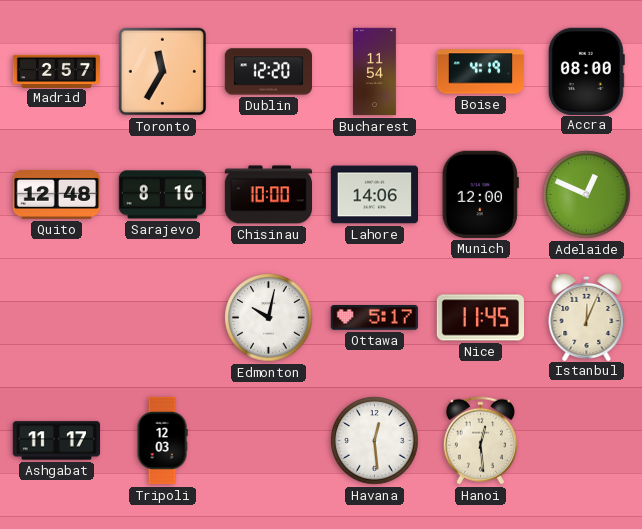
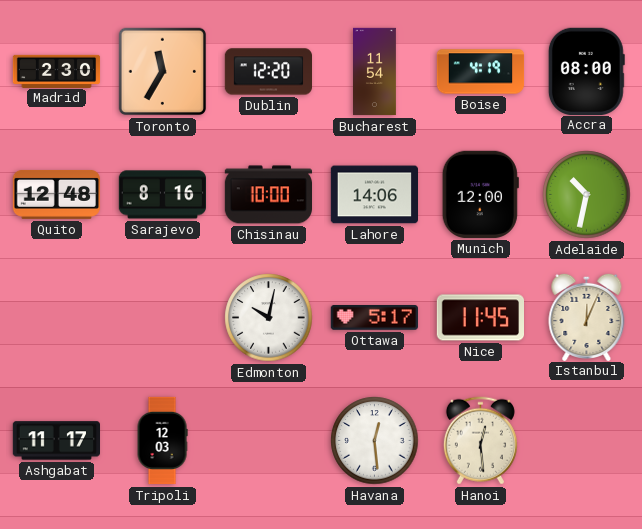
Madrid: 2:57 -> 2:30
Adelaide: 12:49 -> 10:32
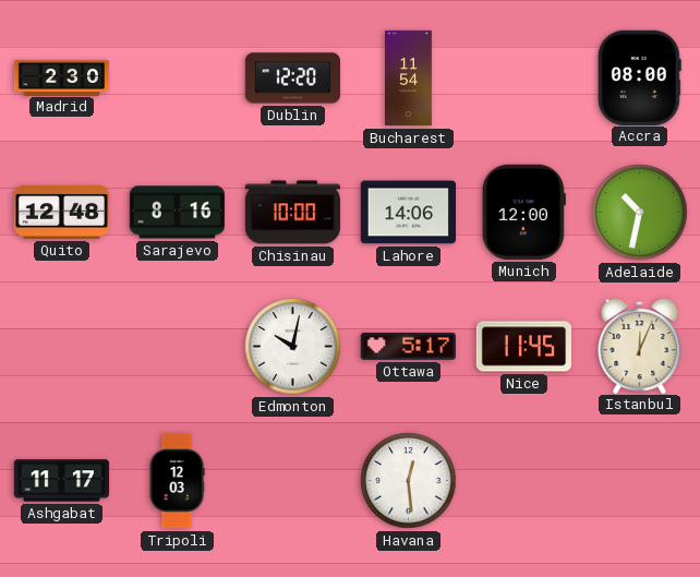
Toronto: 11:35 -> none
Boise: 4:19 -> none
Hanoi: 12:29 -> none
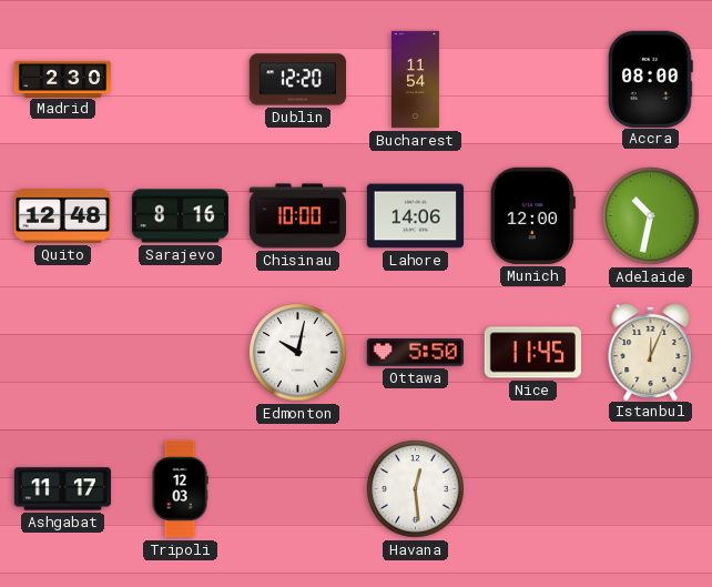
Ottawa: 5:17 -> 5:50
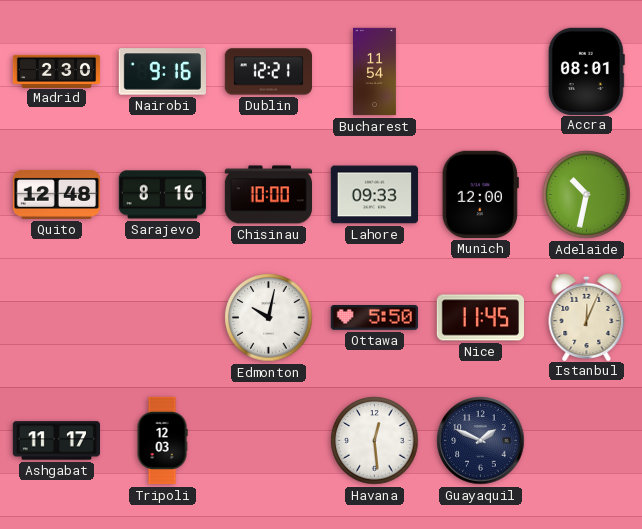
Nairobi: none -> 9:16
Dublin: 12:20 -> 12:21
Accra: 08:00 -> 08:01
Lahore: 14:06 -> 09:33
Guayaquil: none -> 1:49
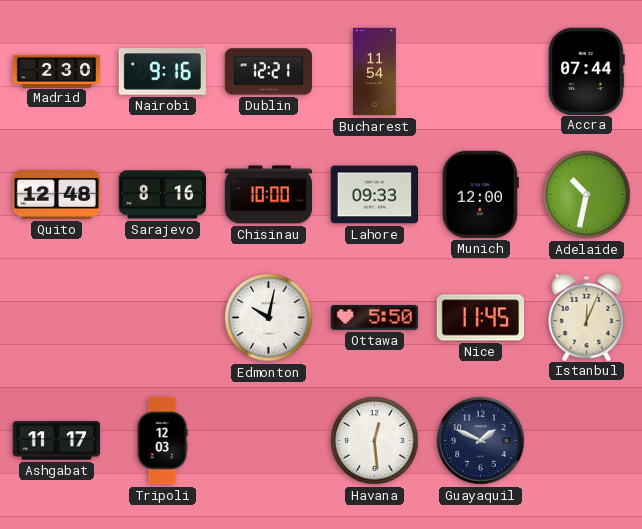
Accra: 08:01 -> 07:44
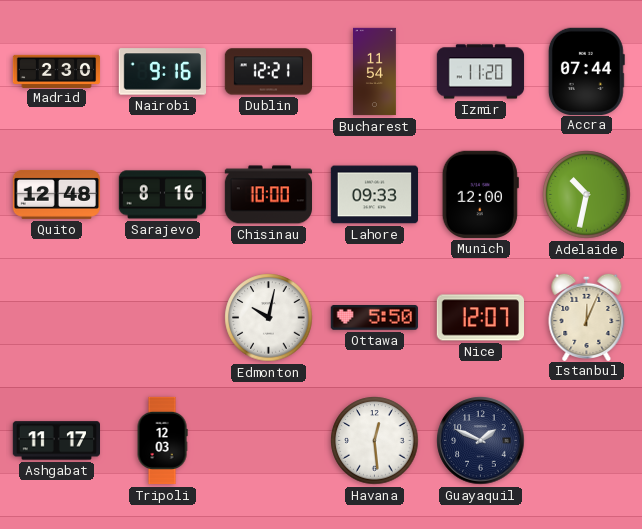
Izmir: none -> 11:20
Nice: 11:45 -> 12:07
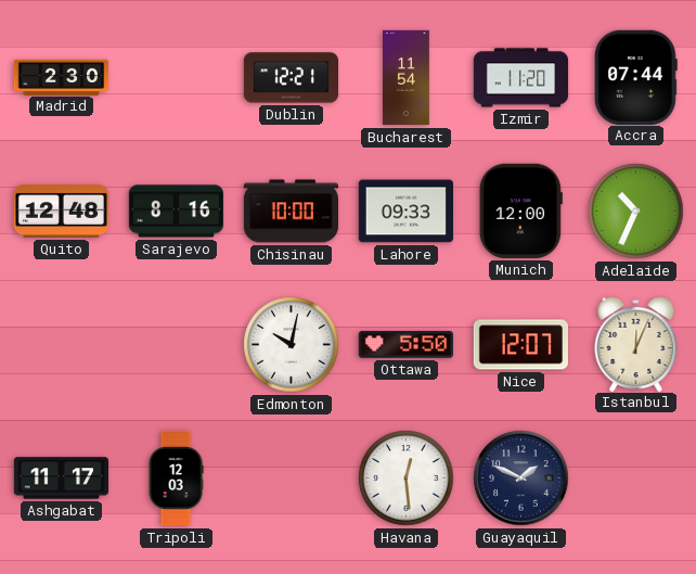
Nairobi: 9:16 -> none
Adelaide: 10:32 -> 10:34
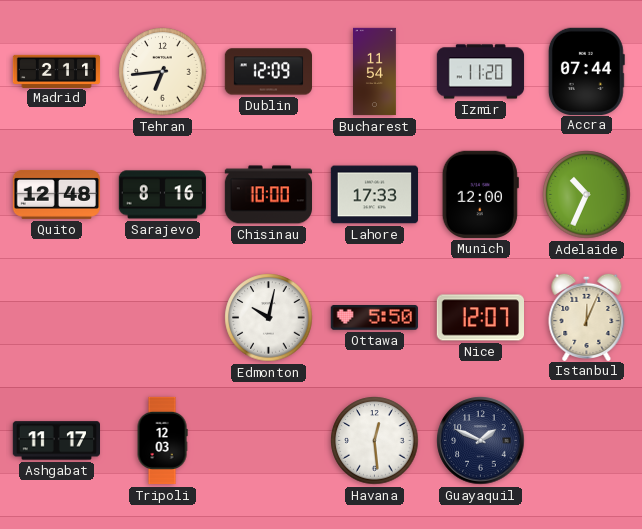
Madrid: 2:30 -> 2:11
Tehran: none -> 6:44
Dublin: 12:21 -> 12:09
Lahore: 09:33 -> 17:33
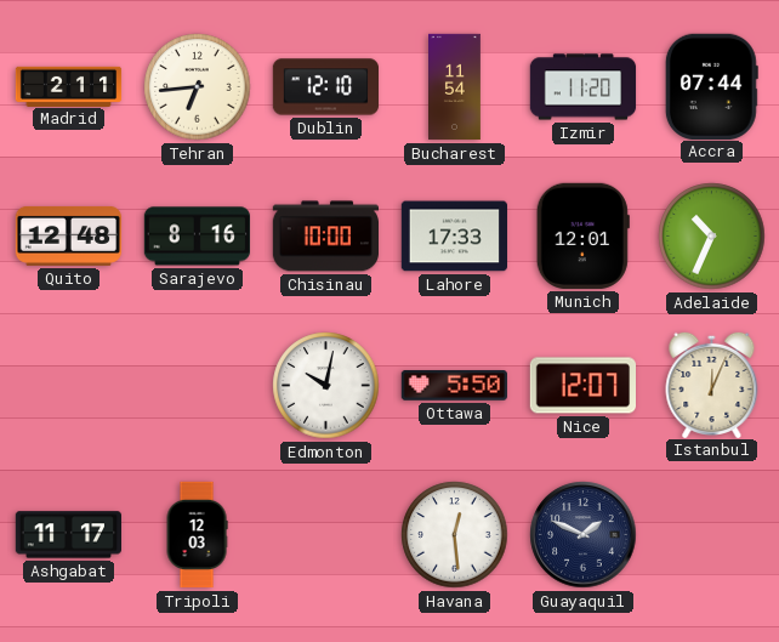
Dublin: 12:09 -> 12:10
Munich: 12:00 -> 12:01
